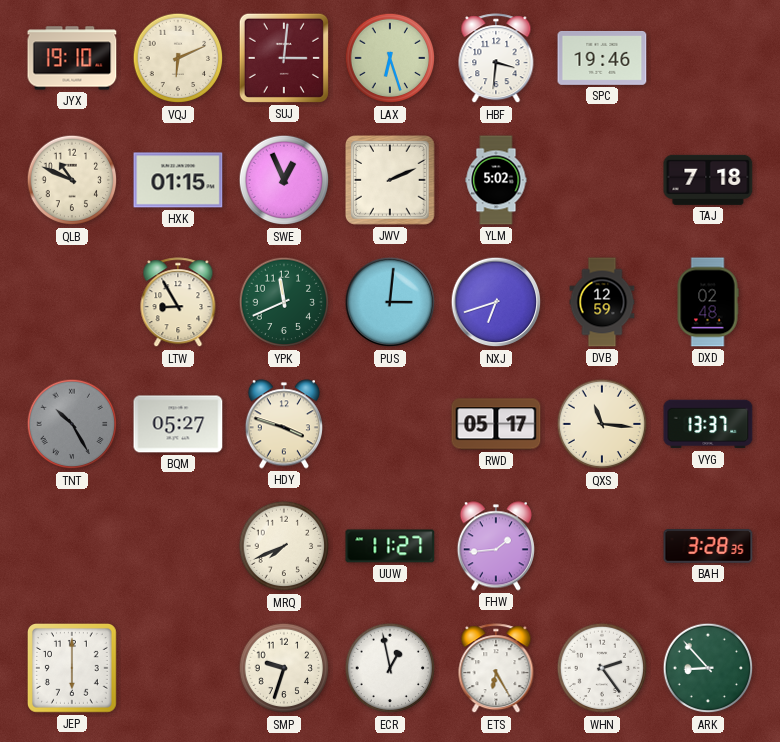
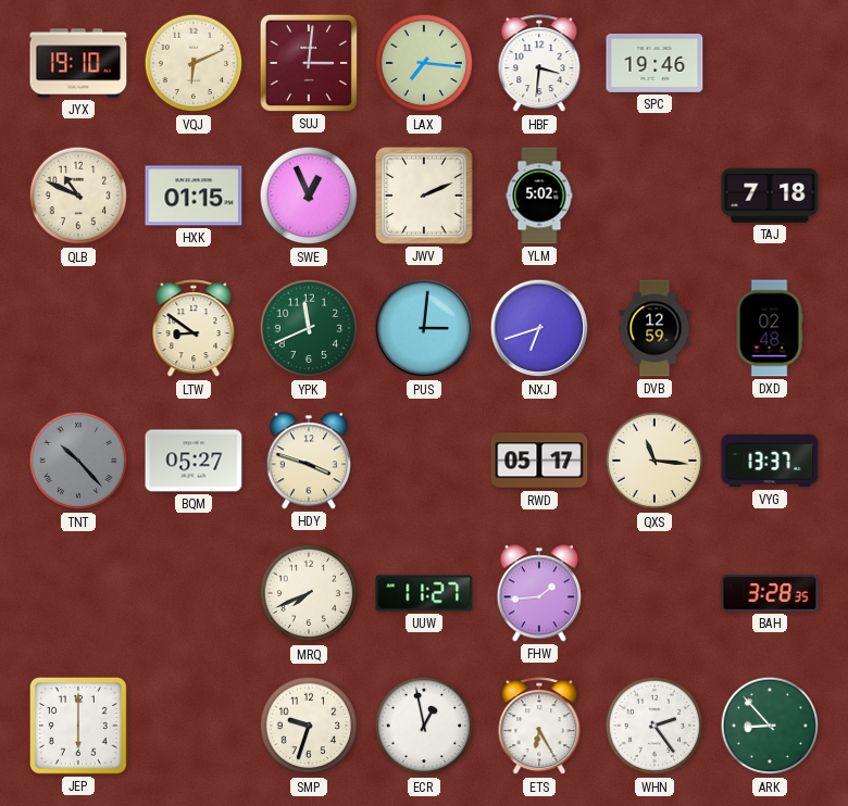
LAX: 6:27 -> 7:16
LTW: 8:55 -> 8:51
TNT: 10:25 -> 10:23
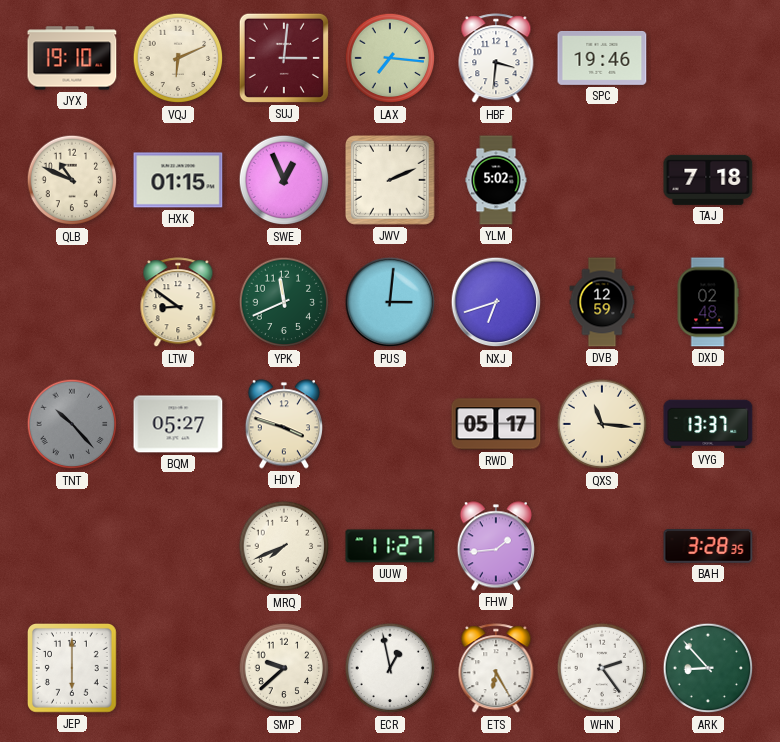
SMP: 9:33 -> 9:38
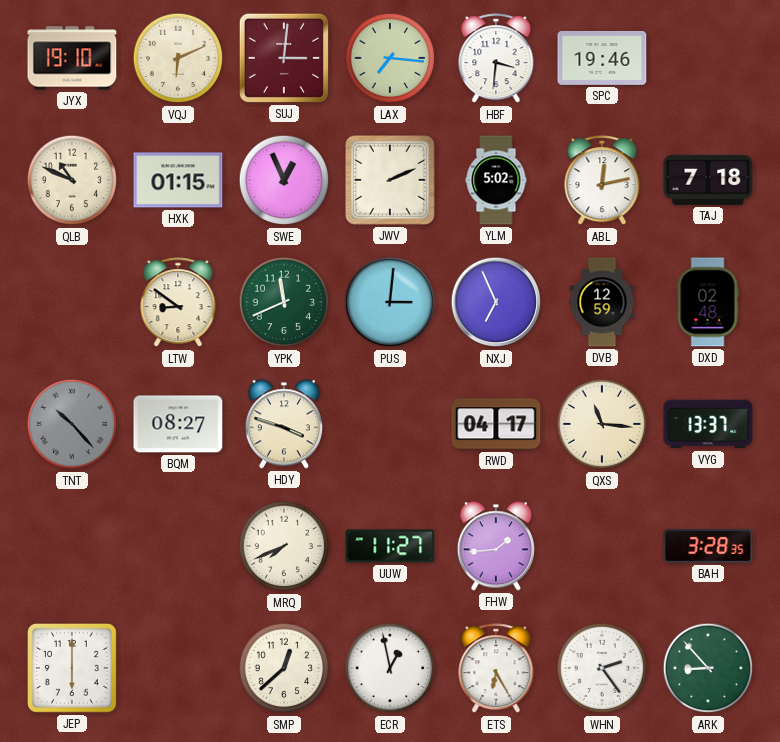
ABL: none -> 12:13
NXJ: 6:42 -> 6:56
BQM: 05:27 -> 08:27
RWD: 05:17 -> 04:17
SMP: 9:38 -> 12:38
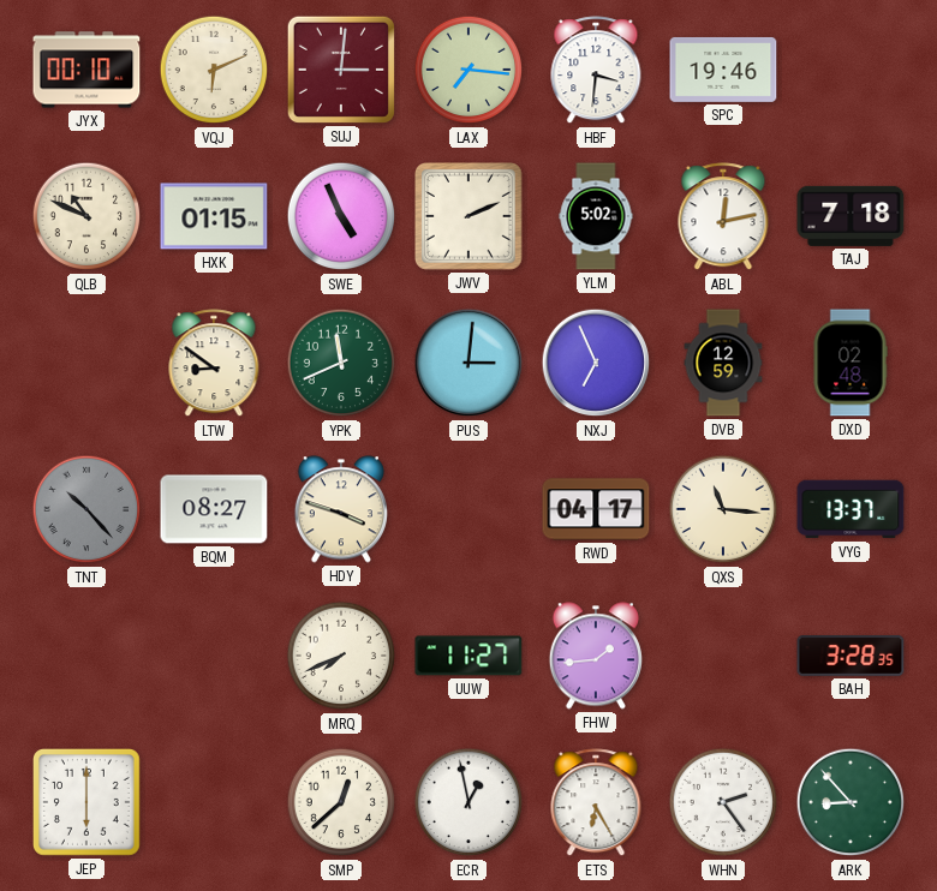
JYX: 19:10 -> 00:10
SWE: 12:56 -> 4:56
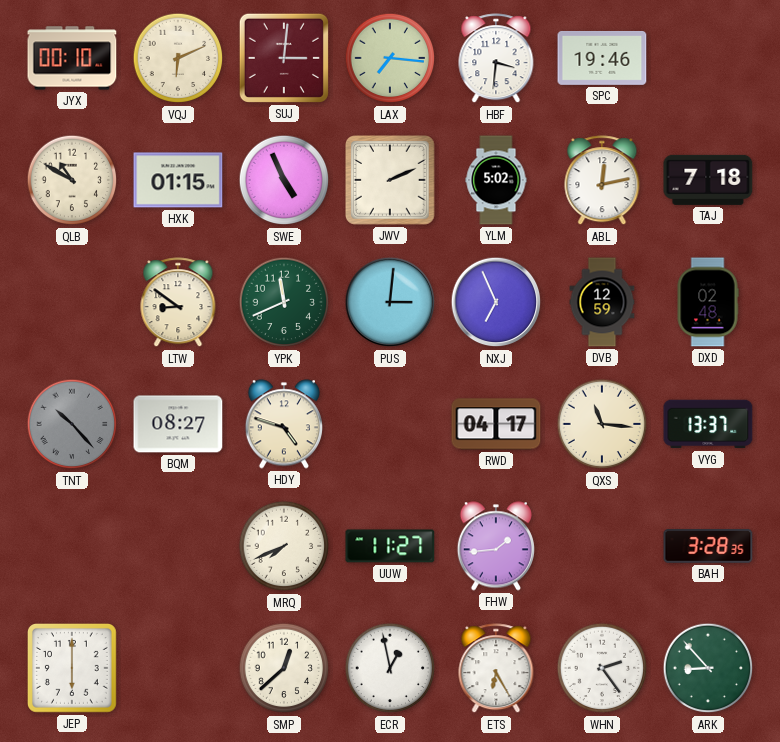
QLB: 10:49 -> 10:50
HDY: 3:48 -> 4:48
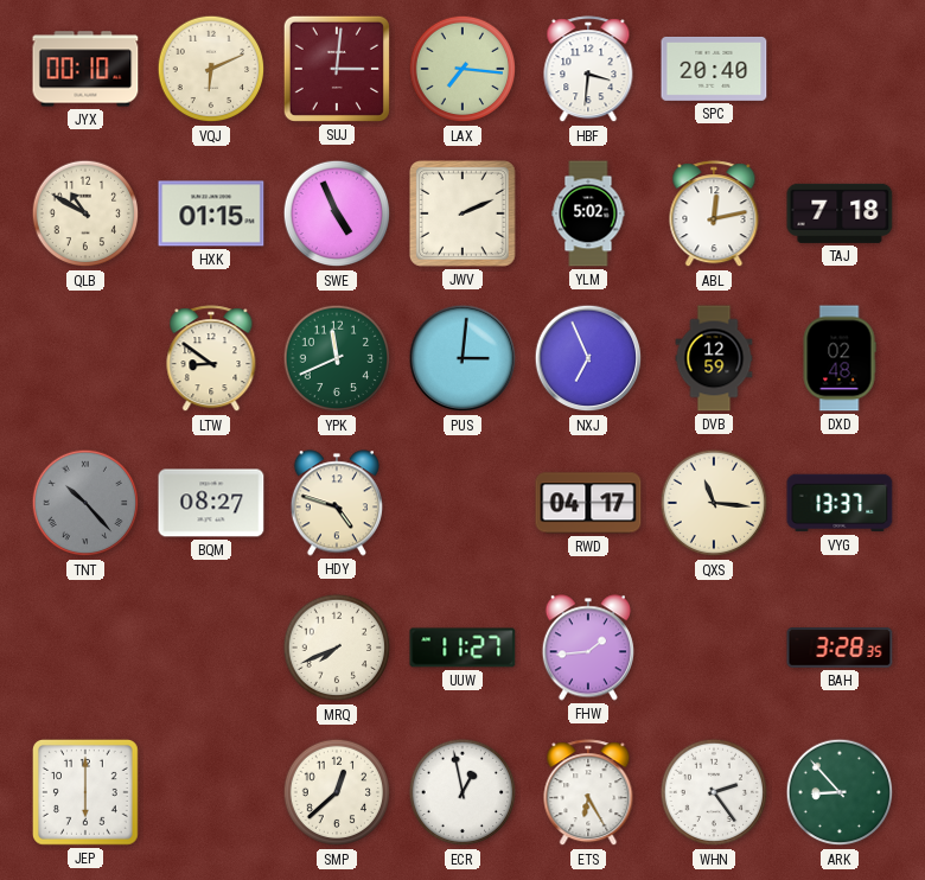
SPC: 19:46 -> 20:40
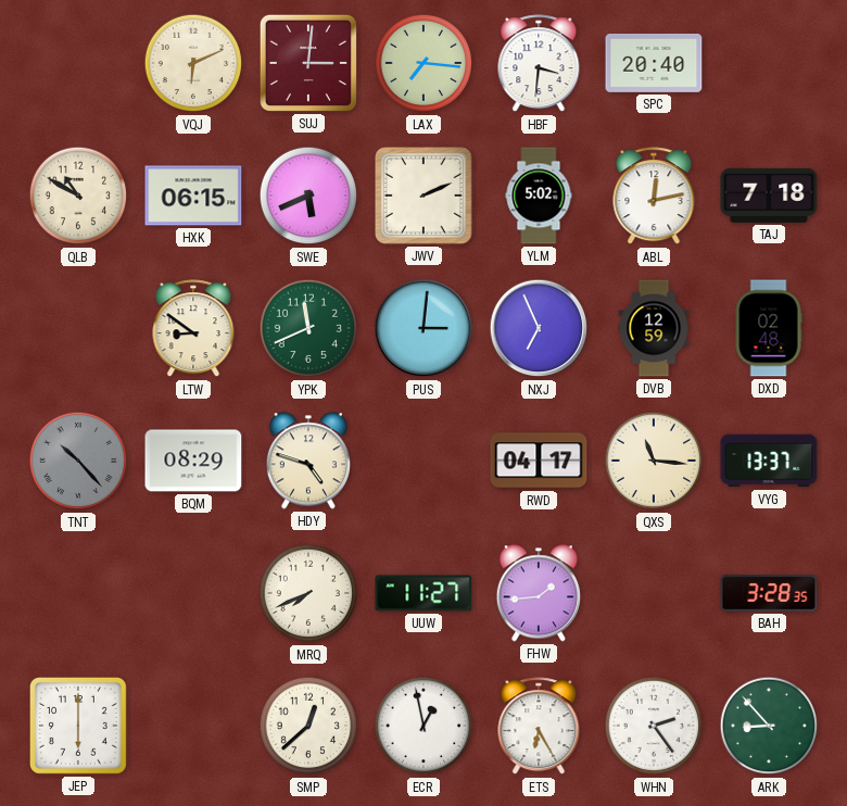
JYX: 00:10 -> none
HXK: 01:15 -> 06:15
SWE: 4:56 -> 5:41
BQM: 08:27 -> 08:29
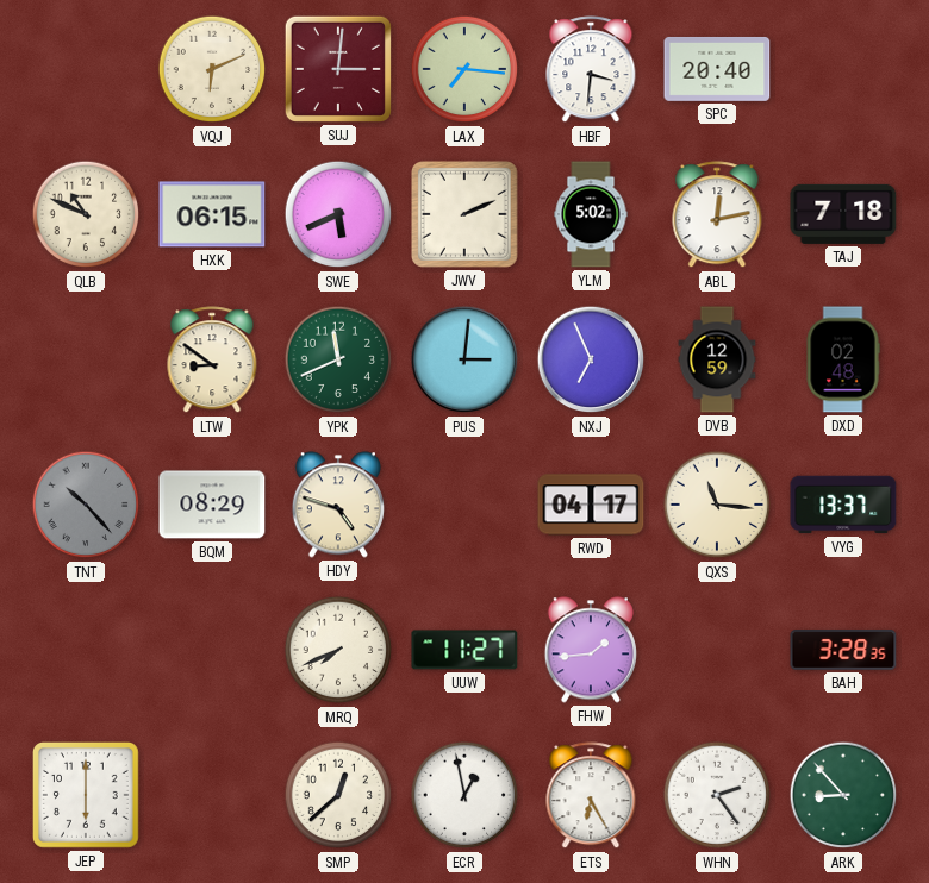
QLB: 10:50 -> 10:49
